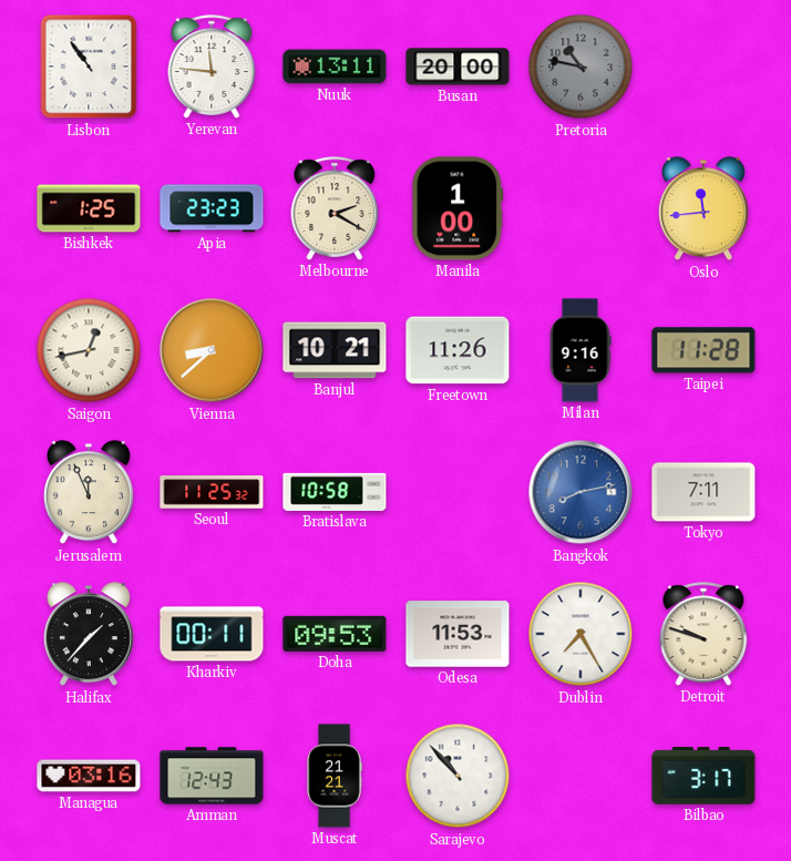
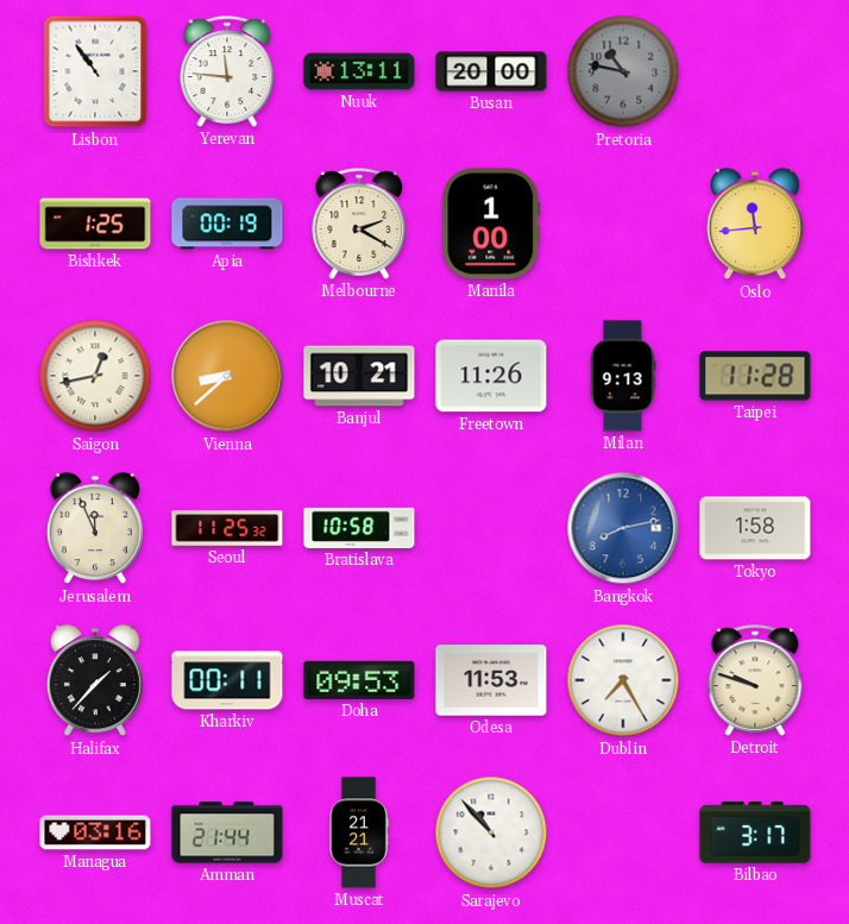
Apia: 23:23 -> 00:19
Milan: 9:16 -> 9:13
Tokyo: 7:11 -> 1:58
Amman: 12:43 -> 21:44
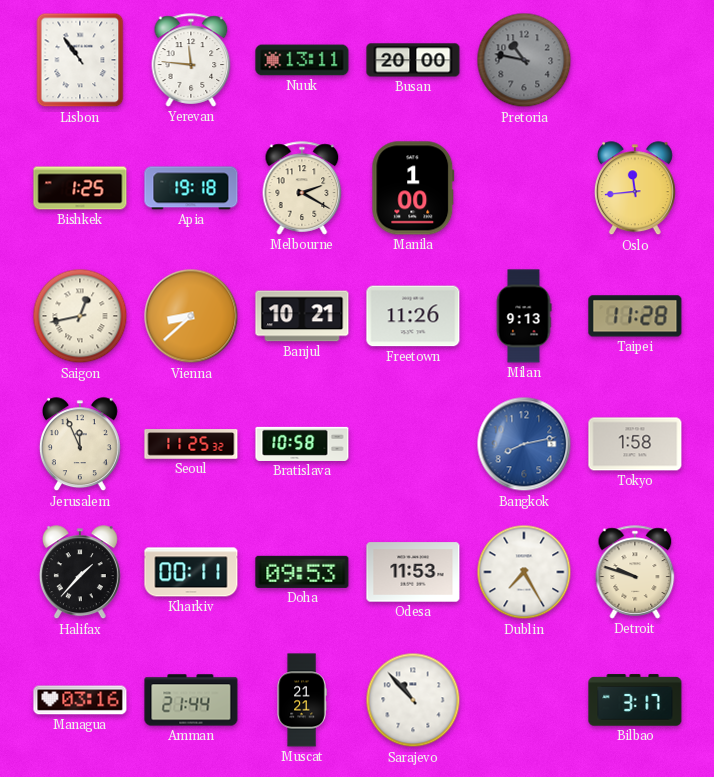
Apia: 00:19 -> 19:18
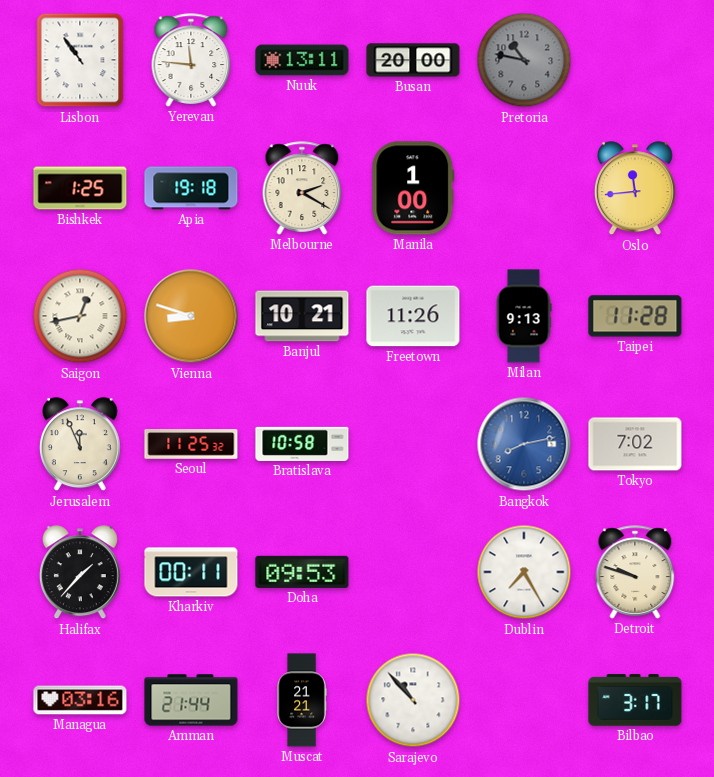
Vienna: 8:38 -> 8:48
Tokyo: 1:58 -> 7:02
Odesa: 11:53 -> none
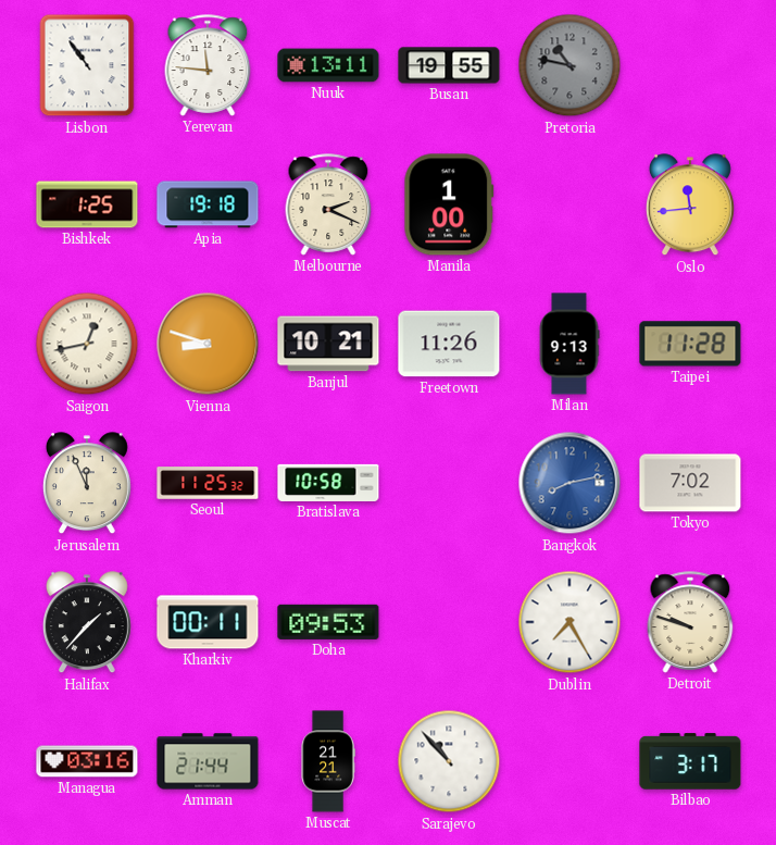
Busan: 20:00 -> 19:55
Melbourne: 2:20 -> 2:19
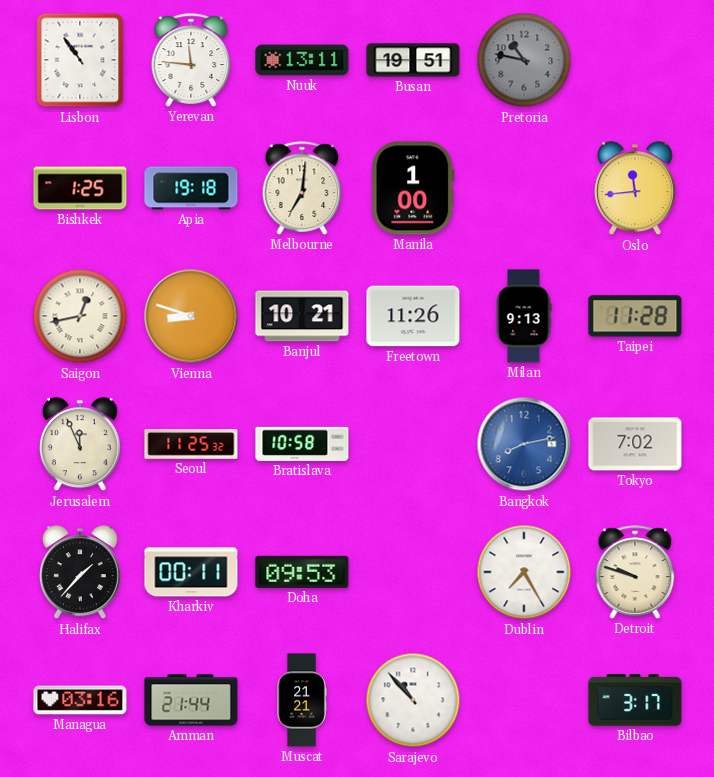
Busan: 19:55 -> 19:51
Melbourne: 2:19 -> 7:01
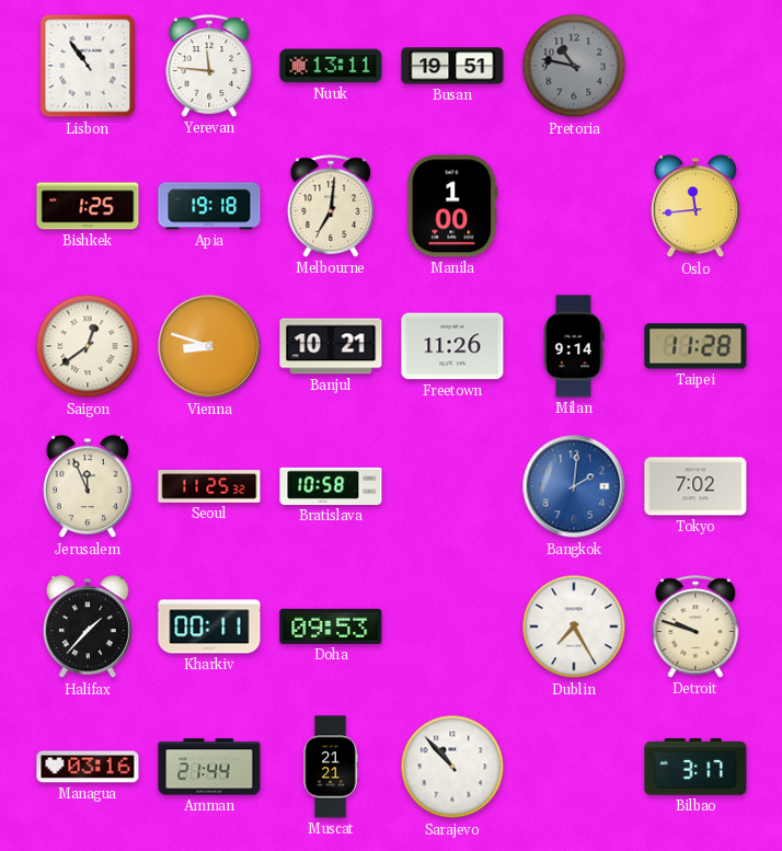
Saigon: 12:43 -> 12:39
Milan: 9:13 -> 9:14
Bangkok: 8:13 -> 2:01
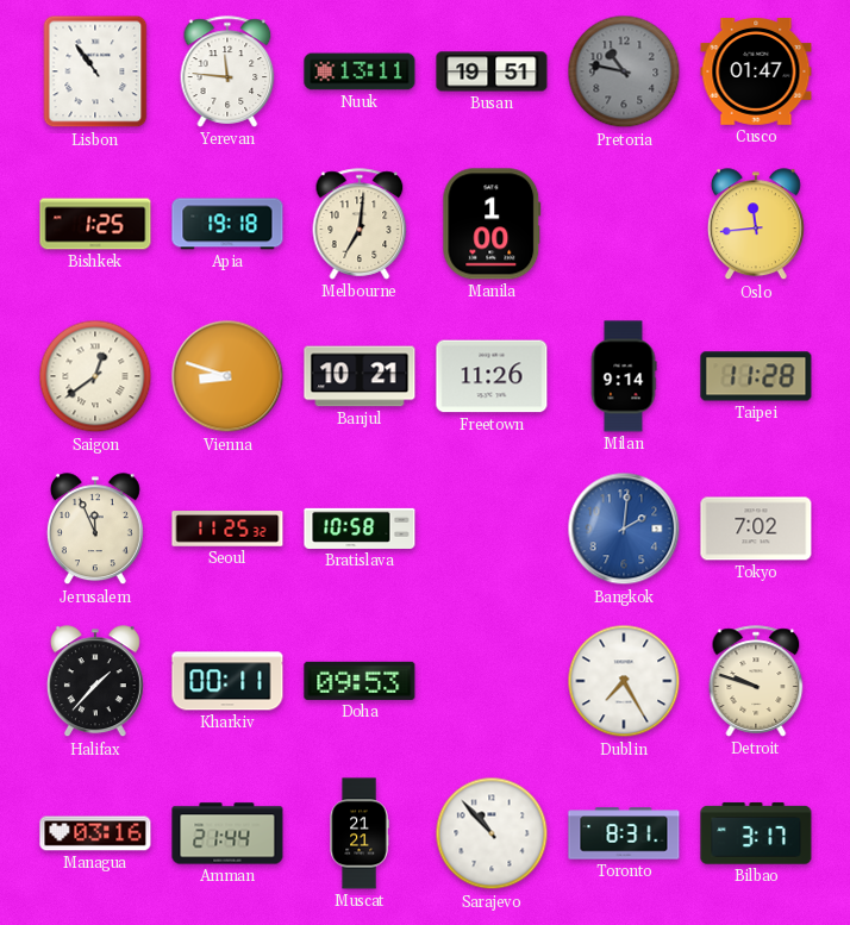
Cusco: none -> 01:47
Toronto: none -> 8:31
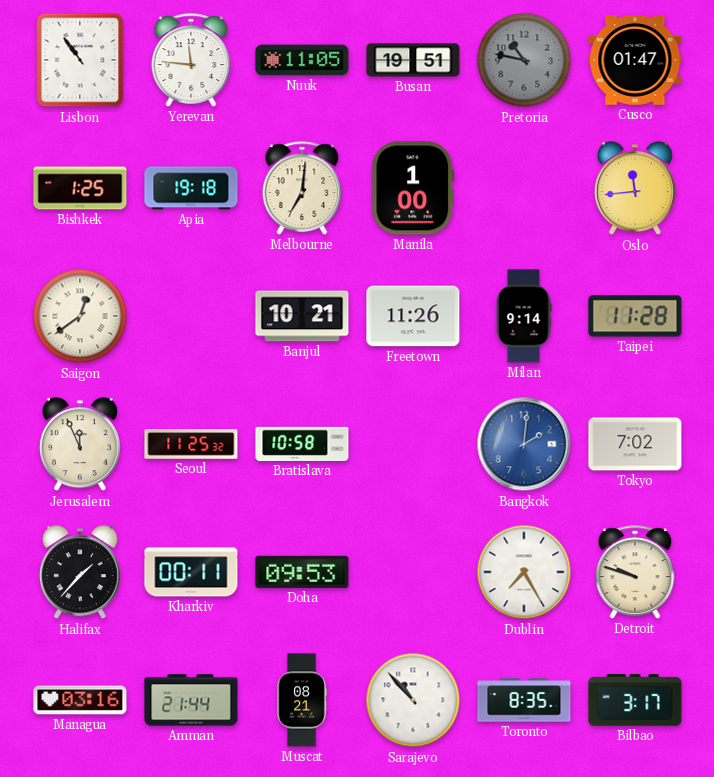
Nuuk: 13:11 -> 11:05
Vienna: 8:48 -> none
Muscat: 21:21 -> 08:21
Toronto: 8:31 -> 8:35
